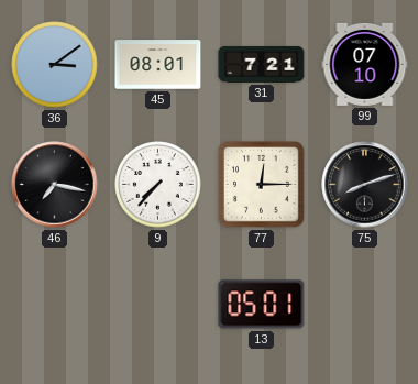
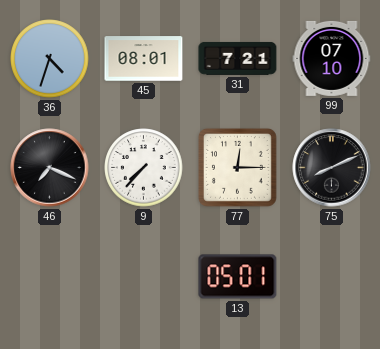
36: 3:09 -> 4:33
46: 7:17 -> 7:19
75: 8:12 -> 8:11
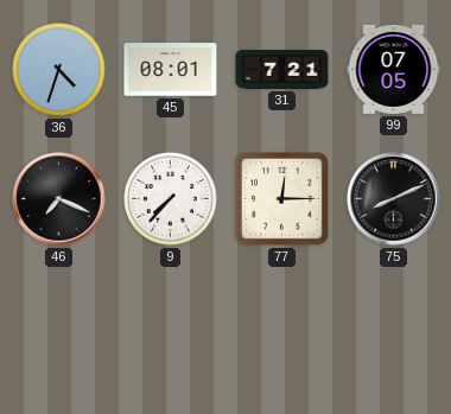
99: 07:10 -> 07:05
13: 05:01 -> none
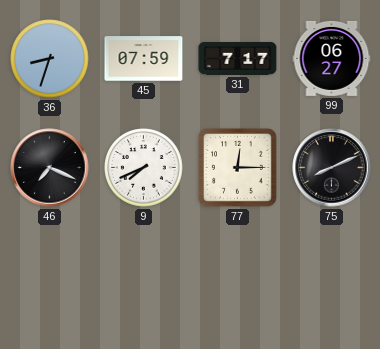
36: 4:33 -> 8:33
45: 08:01 -> 07:59
31: 7:21 -> 7:17
99: 07:05 -> 06:27
9: 7:37 -> 7:41
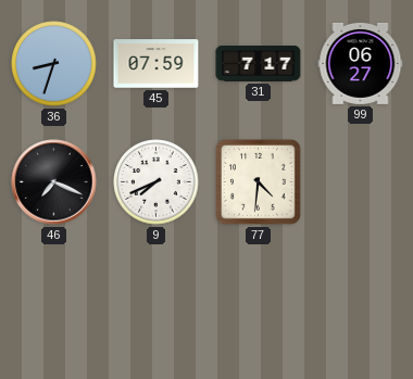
77: 12:15 -> 4:31
75: 8:11 -> none
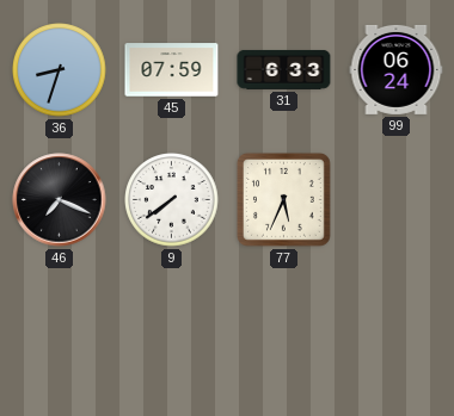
31: 7:17 -> 6:33
99: 06:27 -> 06:24
9: 7:41 -> 7:39
77: 4:31 -> 5:34
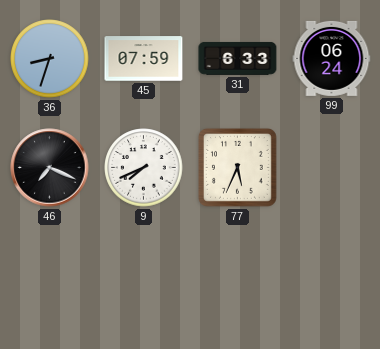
9: 7:39 -> 7:41
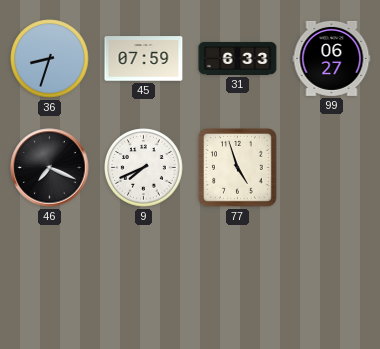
99: 06:24 -> 06:27
77: 5:34 -> 4:57
